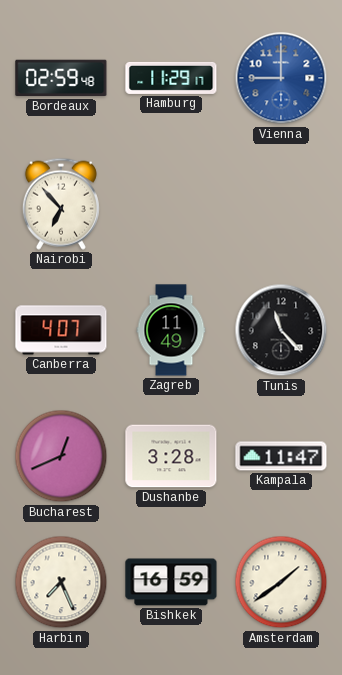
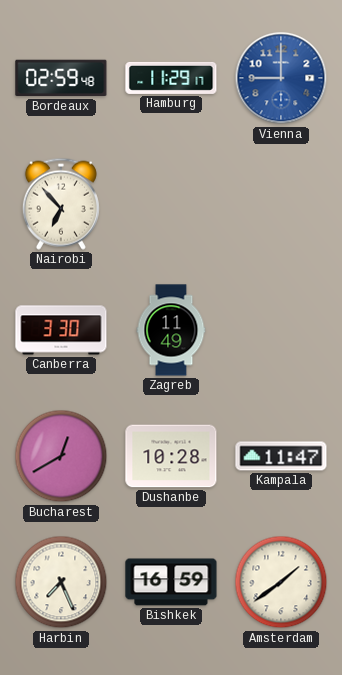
Canberra: 4:07 -> 3:30
Tunis: 11:23 -> none
Bucharest: 12:41 -> 12:40
Dushanbe: 3:28 -> 10:28
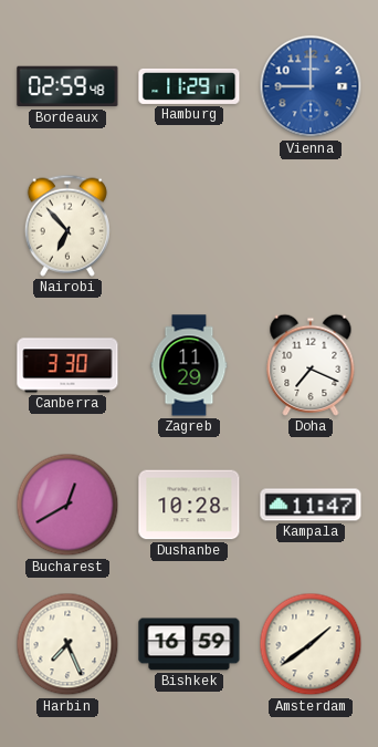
Zagreb: 11:49 -> 11:29
Doha: none -> 7:19
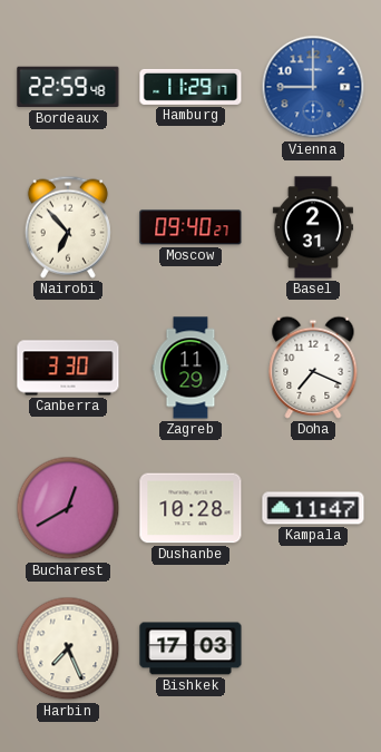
Bordeaux: 02:59 -> 22:59
Moscow: none -> 09:40
Basel: none -> 2:31
Bishkek: 16:59 -> 17:03
Amsterdam: 1:39 -> none
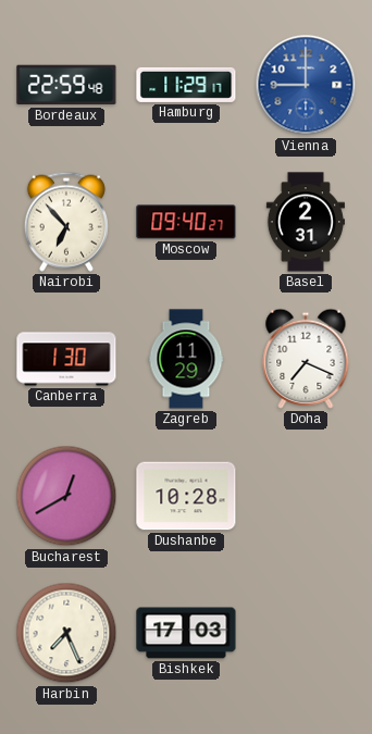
Canberra: 3:30 -> 1:30
Kampala: 11:47 -> none
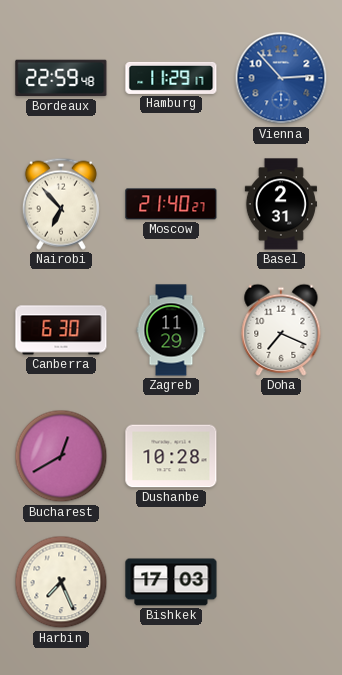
Vienna: 9:00 -> 2:53
Moscow: 09:40 -> 21:40
Canberra: 1:30 -> 6:30
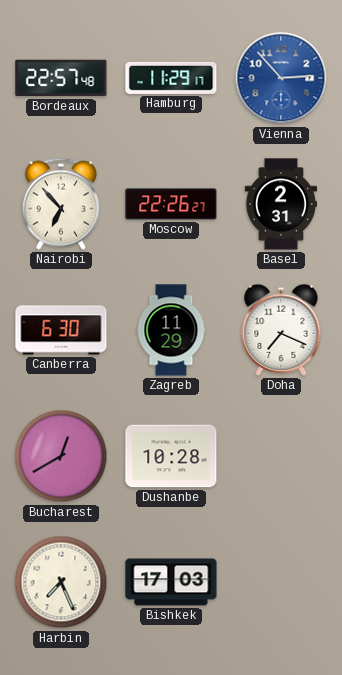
Bordeaux: 22:59 -> 22:57
Moscow: 21:40 -> 22:26
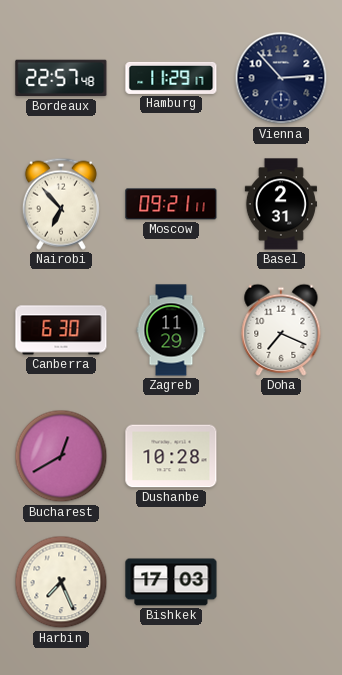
Vienna dial: blue -> navy
Moscow: 22:26 -> 09:21
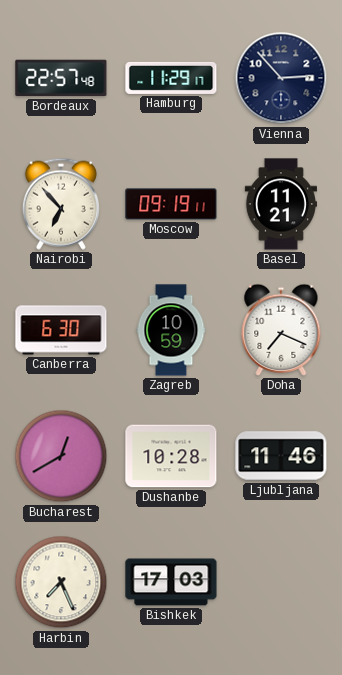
Moscow: 09:21 -> 09:19
Basel: 2:31 -> 11:21
Zagreb: 11:29 -> 10:59
Ljubljana: none -> 11:46
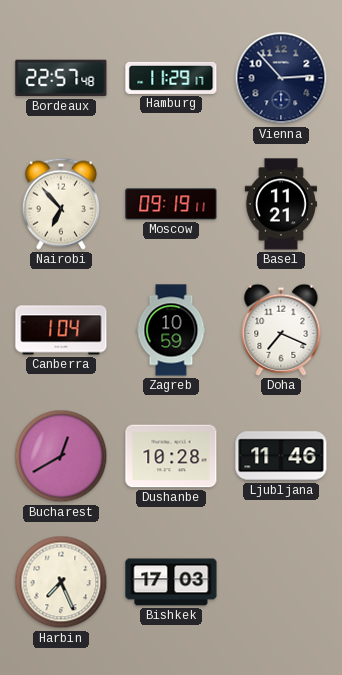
Canberra: 6:30 -> 1:04
